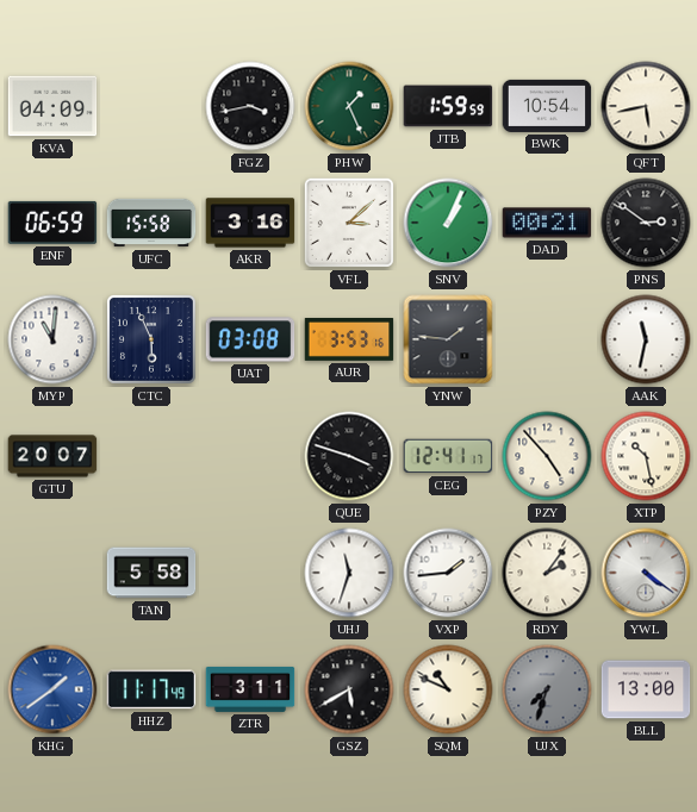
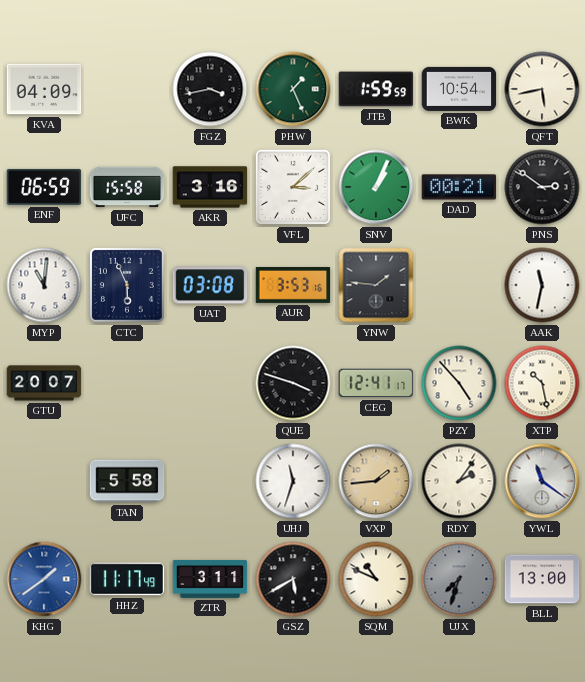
VXP dial: white -> champagne
YWL: 4:21 -> 11:21
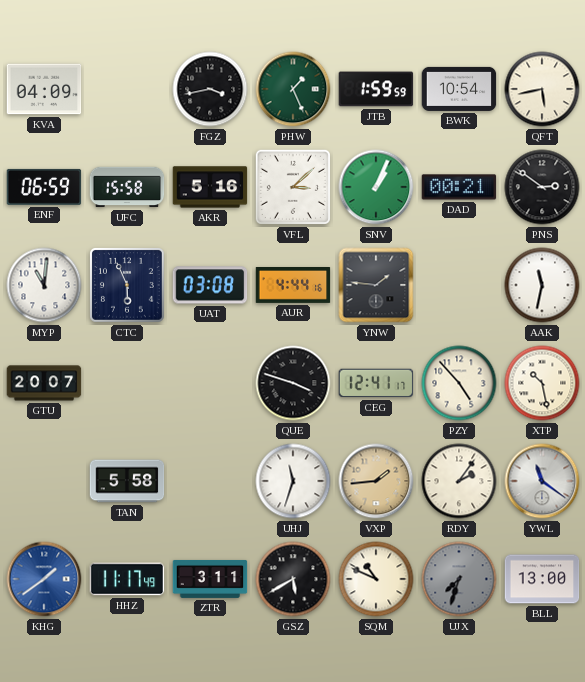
AKR: 3:16 -> 5:16
AUR: 3:53 -> 4:44
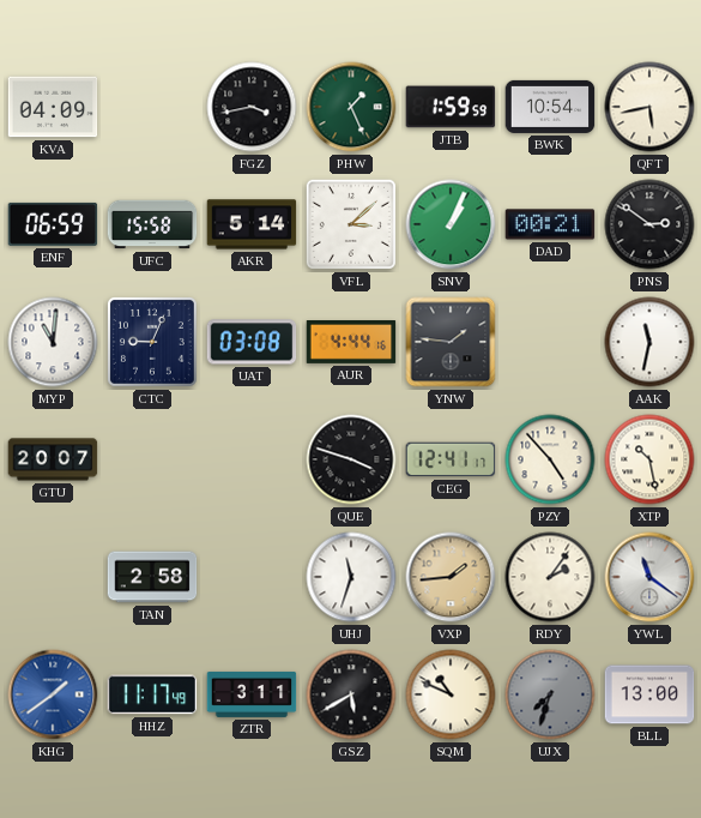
AKR: 5:16 -> 5:14
CTC: 5:56 -> 9:04
TAN: 5:58 -> 2:58
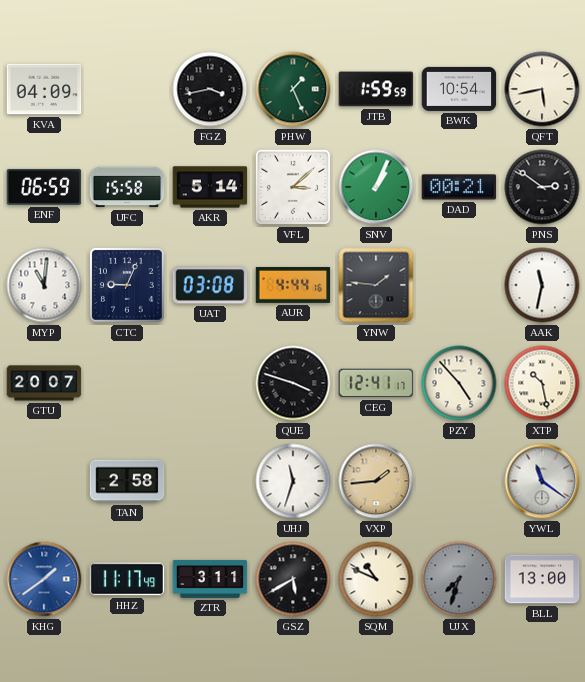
RDY: 2:06 -> none
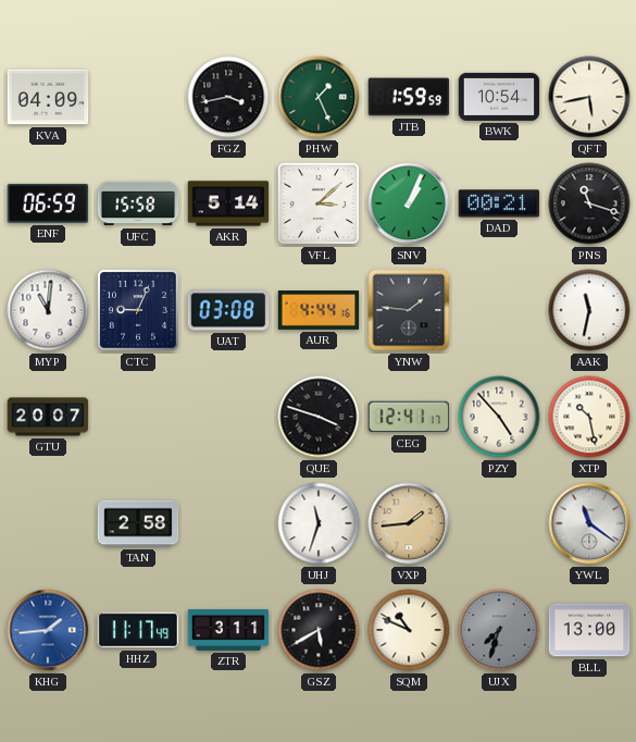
PNS: 2:51 -> 11:18
KHG: 1:39 -> 1:44
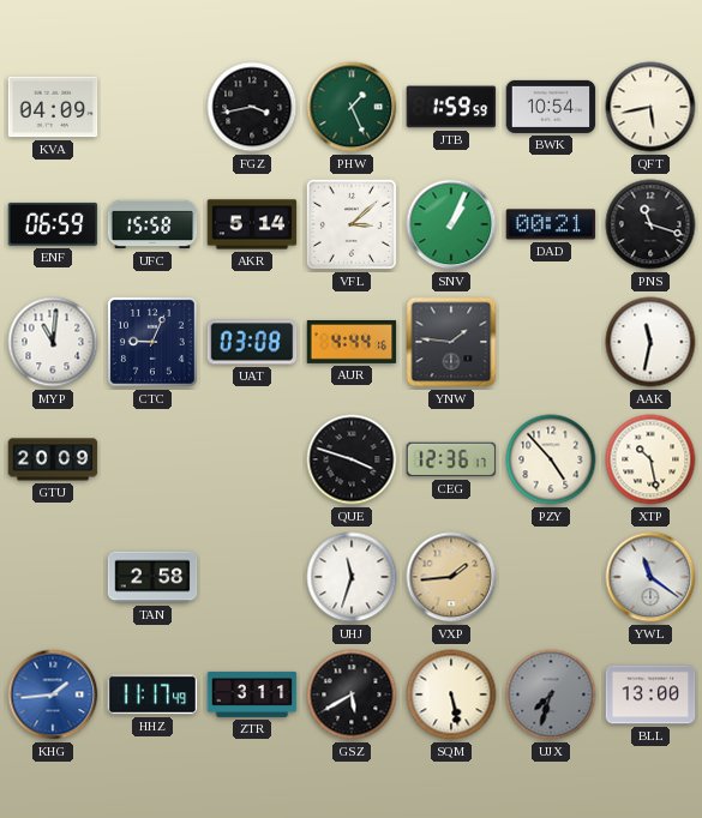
GTU: 20:07 -> 20:09
CEG: 12:41 -> 12:36
SQM: 10:49 -> 5:28
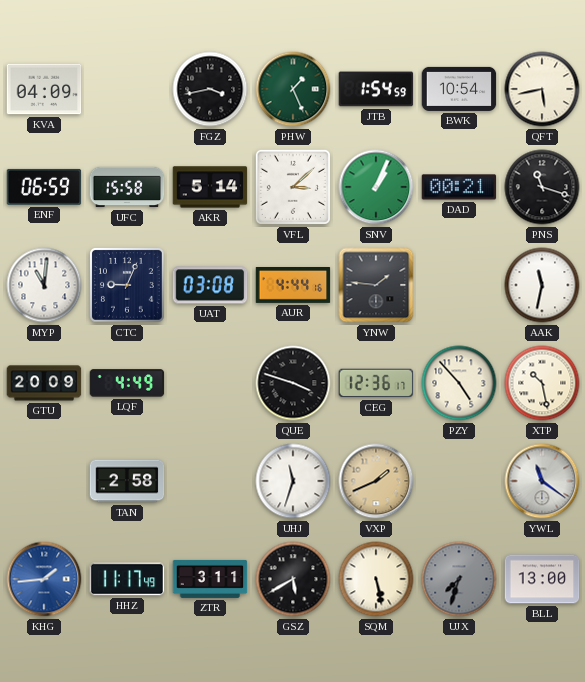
JTB: 1:59 -> 1:54
LQF: none -> 4:49
VXP: 1:44 -> 1:41
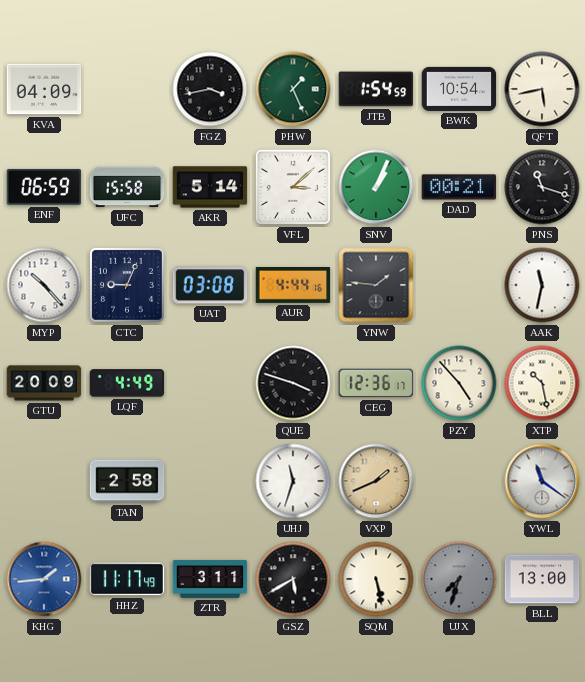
MYP: 11:01 -> 10:23
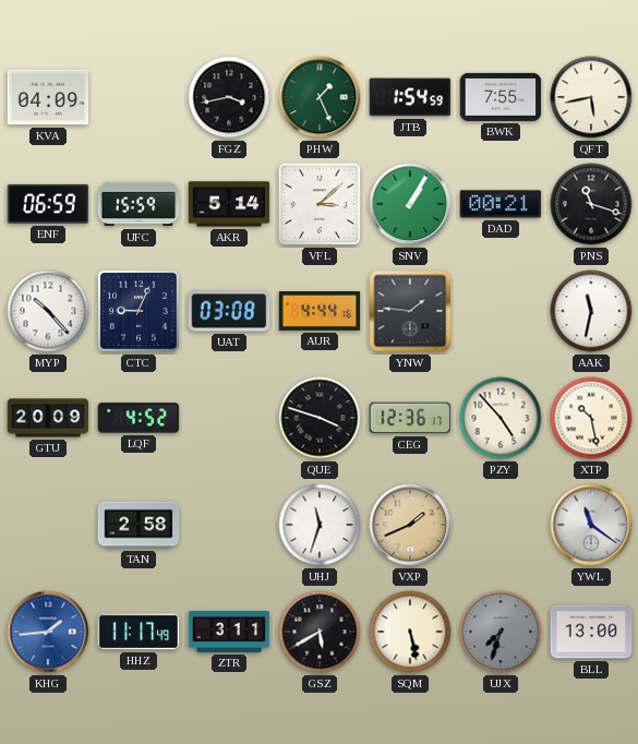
BWK: 10:54 -> 7:55
UFC: 15:58 -> 15:59
SNV: 1:04 -> 1:05
LQF: 4:49 -> 4:52
